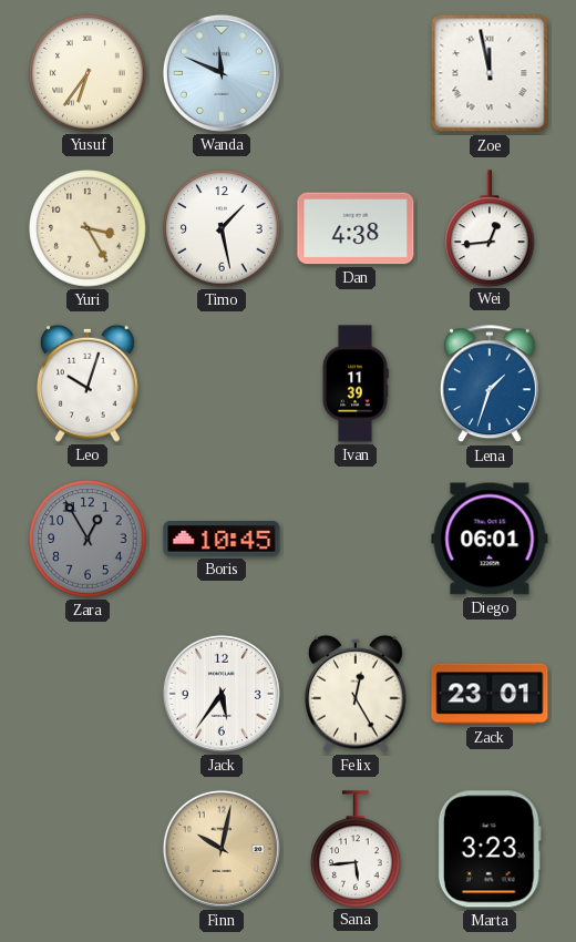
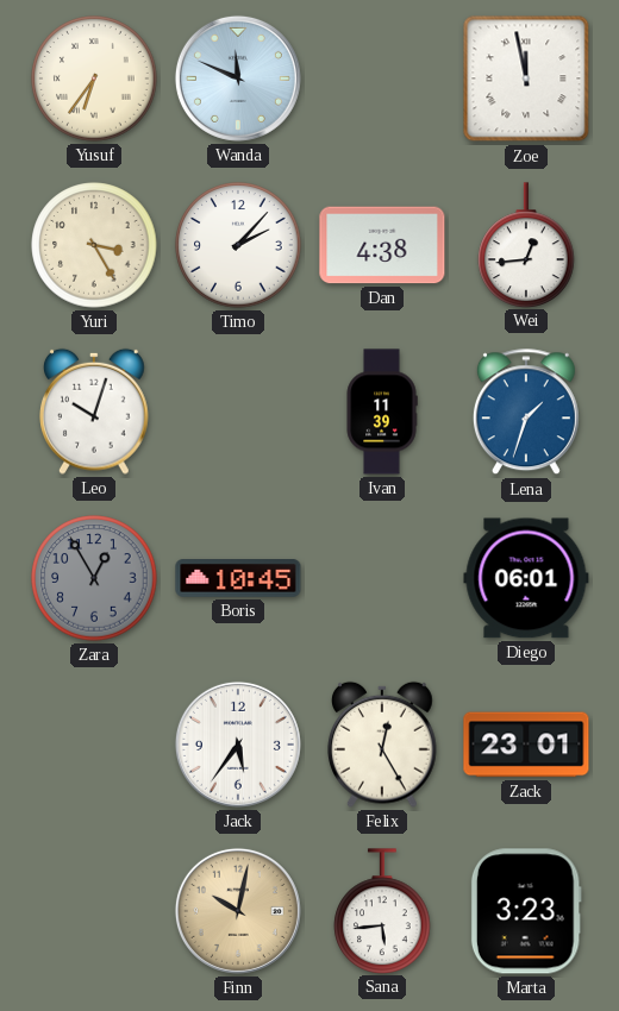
Timo: 1:28 -> 2:07
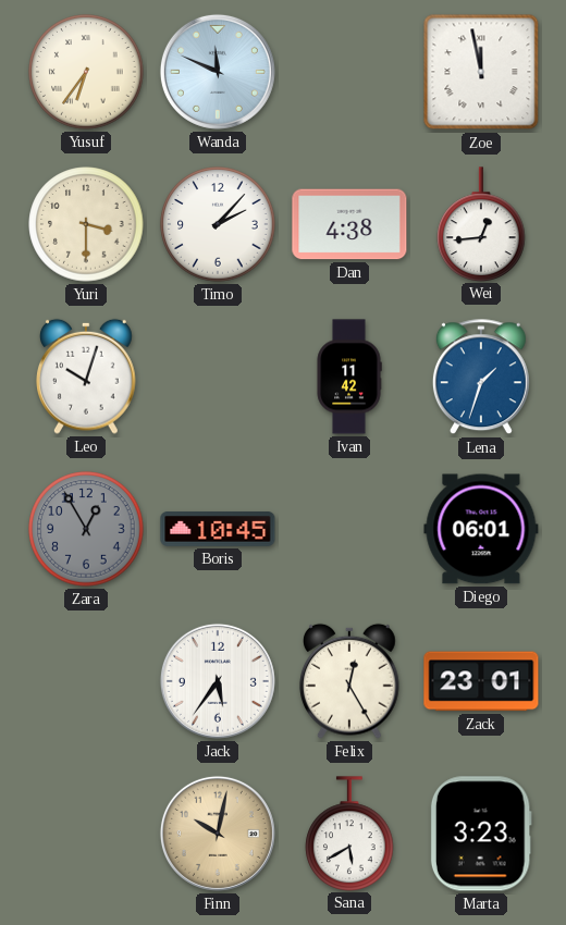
Yuri: 3:25 -> 3:30
Ivan: 11:39 -> 11:42
Sana: 5:44 -> 5:40
